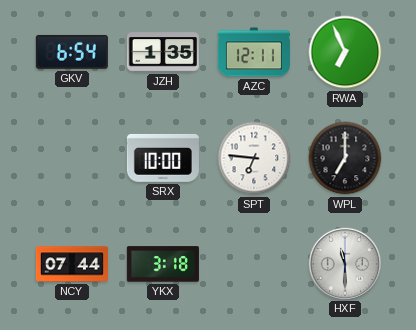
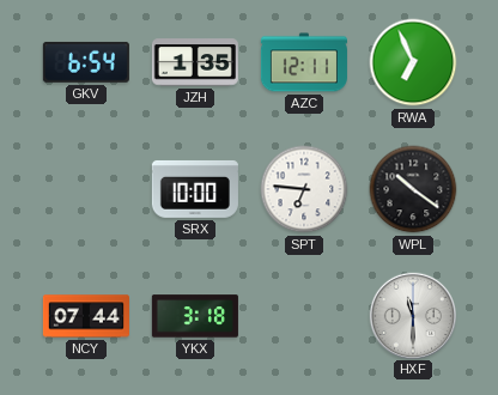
WPL: 7:00 -> 10:21
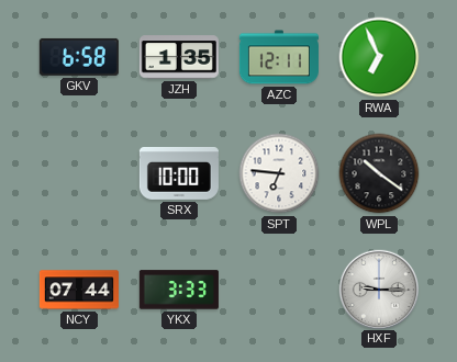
GKV: 6:54 -> 6:58
YKX: 3:18 -> 3:33
HXF: 11:30 -> 9:15
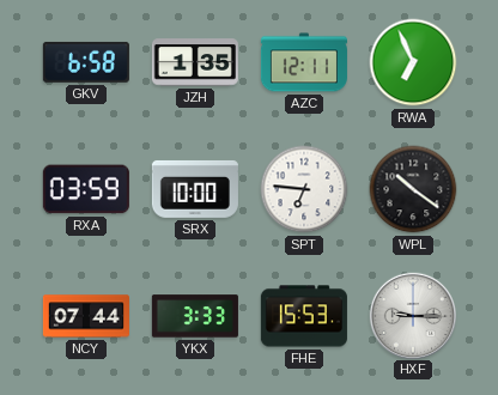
RXA: none -> 03:59
FHE: none -> 15:53
